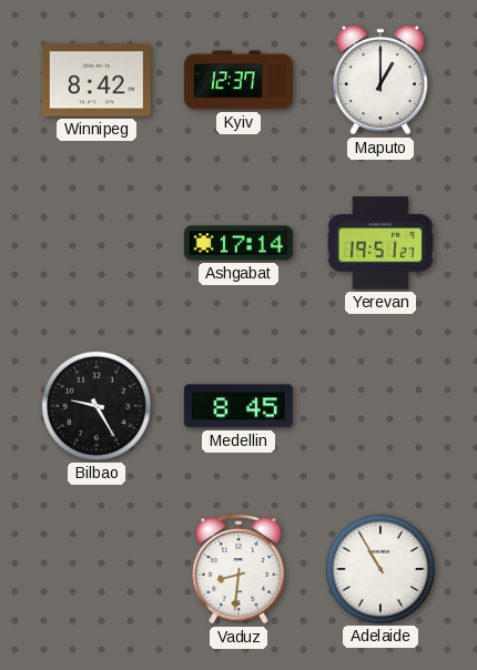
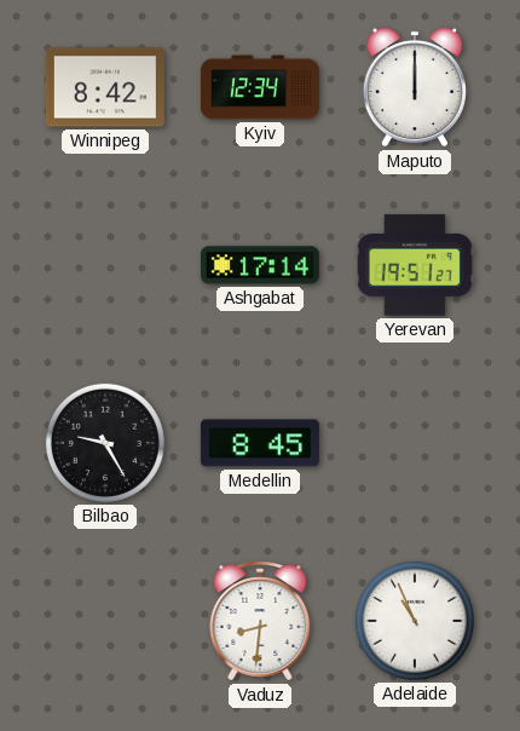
Kyiv: 12:37 -> 12:34
Maputo: 1:00 -> 12:00
Adelaide: 10:55 -> 10:56
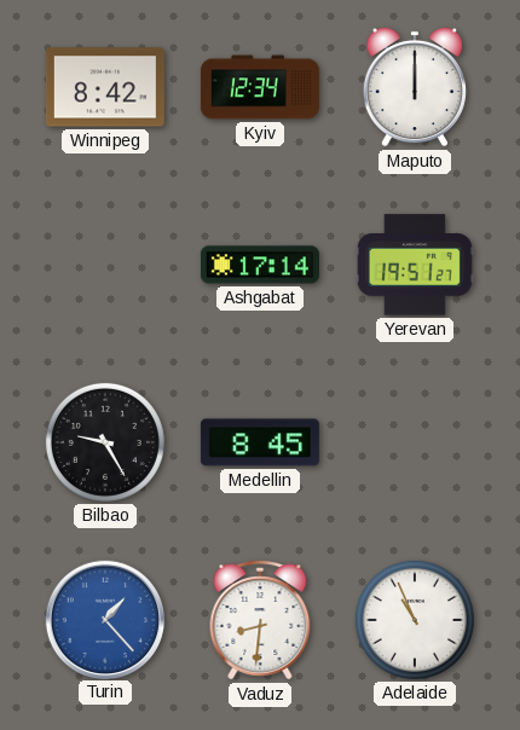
Turin: none -> 1:23
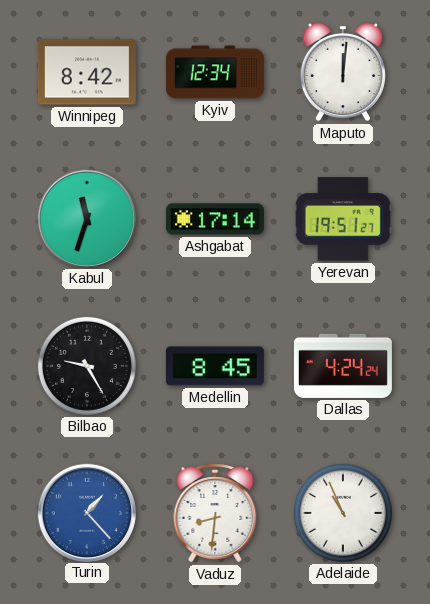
Maputo: 12:00 -> 12:01
Kabul: none -> 11:33
Dallas: none -> 4:24
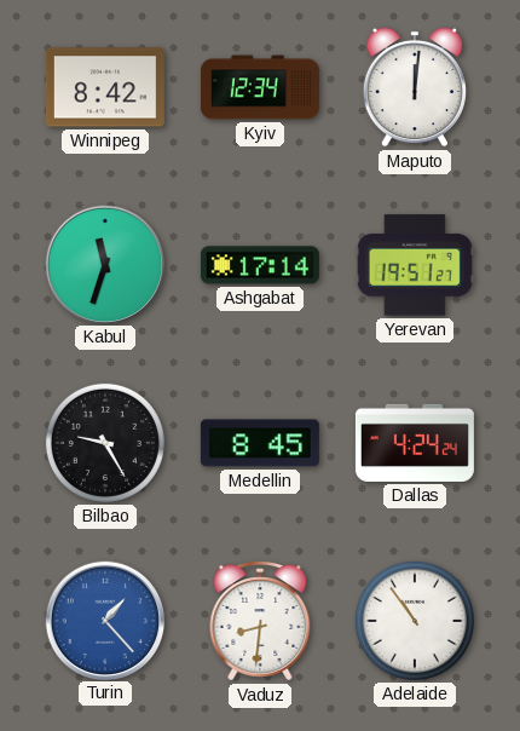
Adelaide: 10:56 -> 10:54
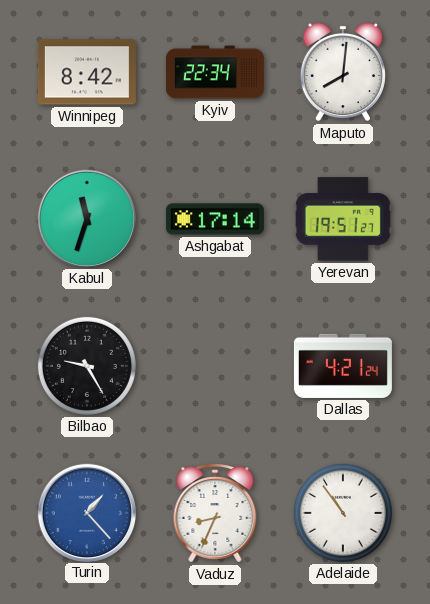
Kyiv: 12:34 -> 22:34
Maputo: 12:01 -> 8:01
Medellin: 8:45 -> none
Dallas: 4:24 -> 4:21
Vaduz: 8:31 -> 8:34
